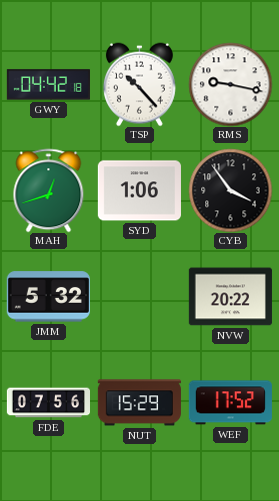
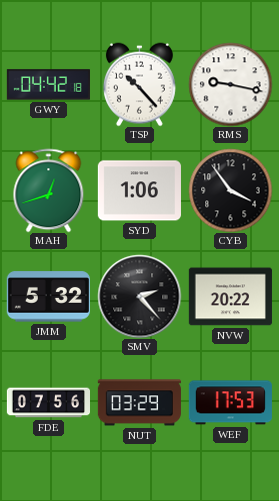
SMV: none -> 2:23
NUT: 15:29 -> 03:29
WEF: 17:52 -> 17:53
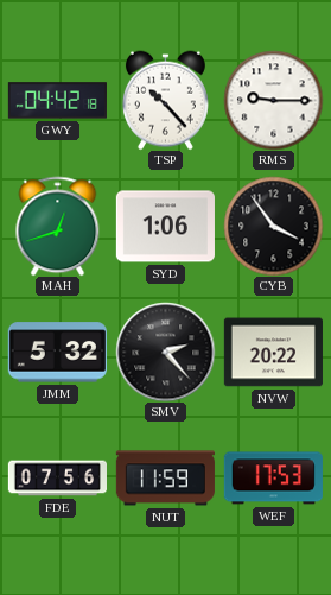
RMS: 9:17 -> 9:15
NUT: 03:29 -> 11:59
